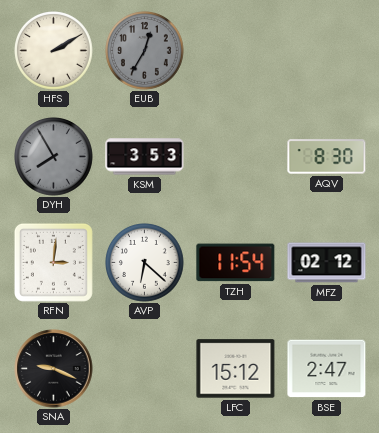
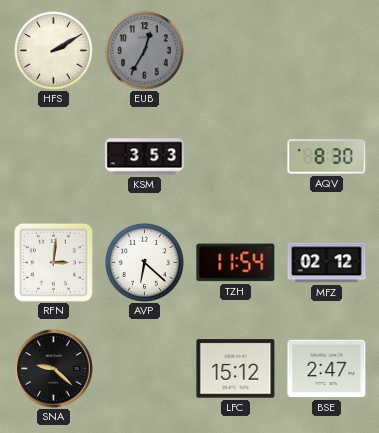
DYH: 7:55 -> none
SNA: 9:19 -> 9:22
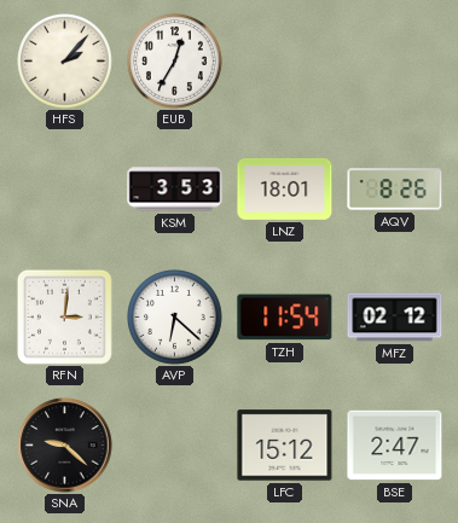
HFS: 2:10 -> 2:07
EUB dial: grey -> white
LNZ: none -> 18:01
AQV: 8:30 -> 8:26
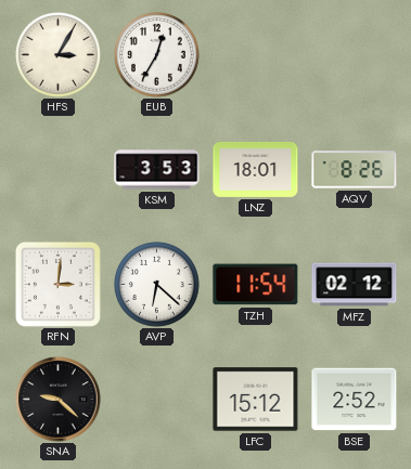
HFS: 2:07 -> 3:05
BSE: 2:47 -> 2:52
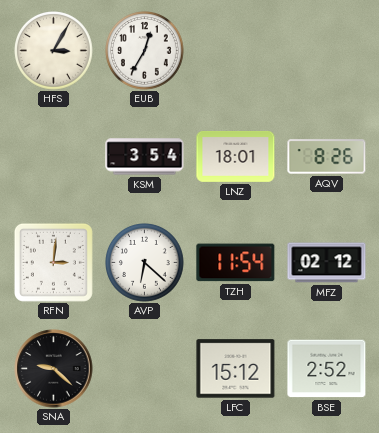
KSM: 3:53 -> 3:54
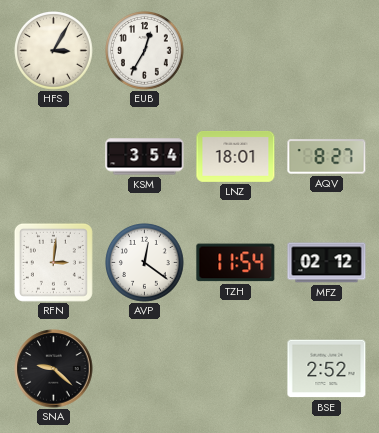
AQV: 8:26 -> 8:27
AVP: 6:22 -> 12:21
LFC: 15:12 -> none
